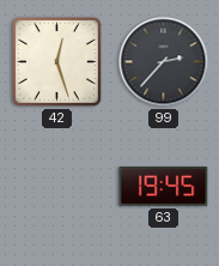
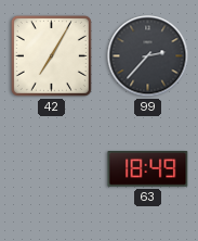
42: 12:27 -> 7:05
63: 19:45 -> 18:49
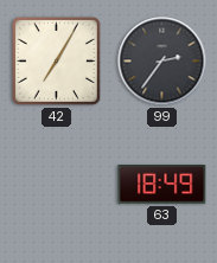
99: 2:37 -> 2:36
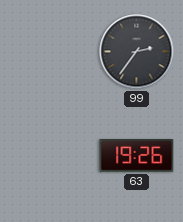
42: 7:05 -> none
63: 18:49 -> 19:26
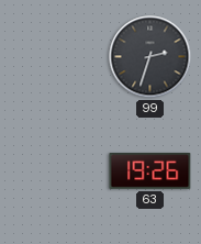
99: 2:36 -> 2:33
